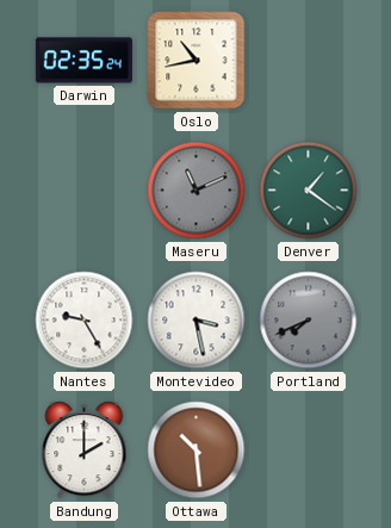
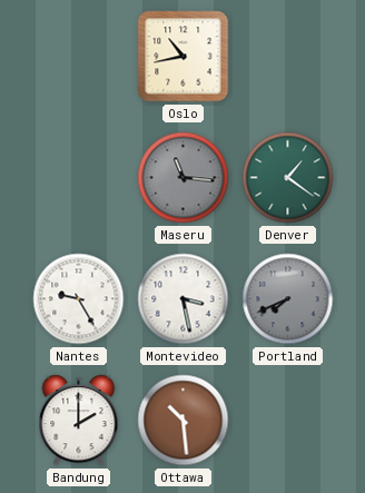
Darwin: 02:35 -> none
Maseru: 11:11 -> 11:16
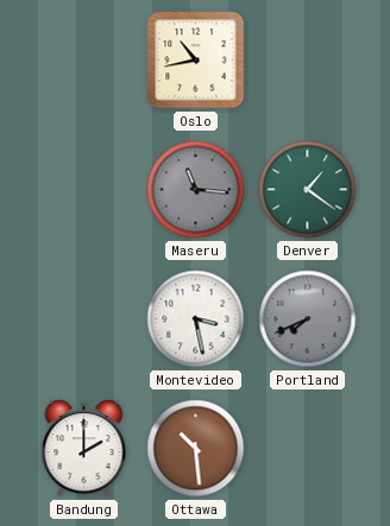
Nantes: 9:25 -> none
